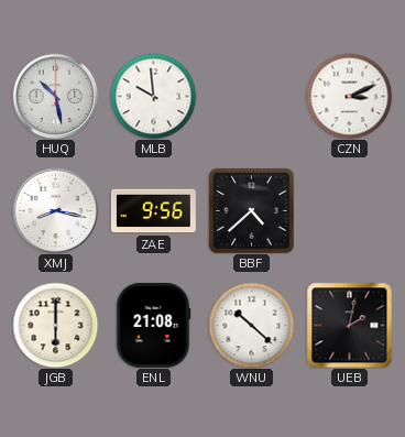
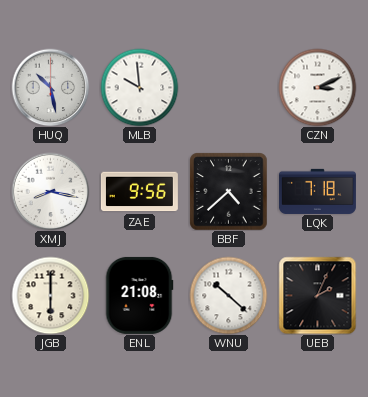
LQK: none -> 7:18
UEB: 2:02 -> 2:04
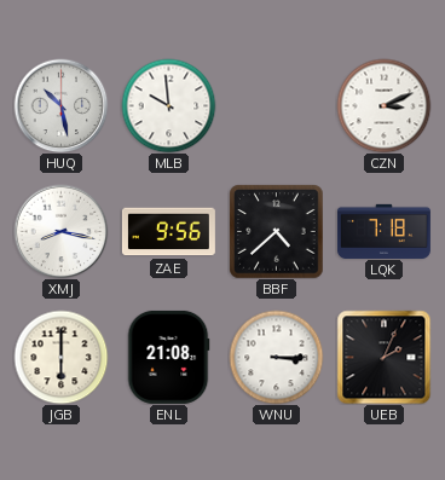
WNU: 10:22 -> 3:15
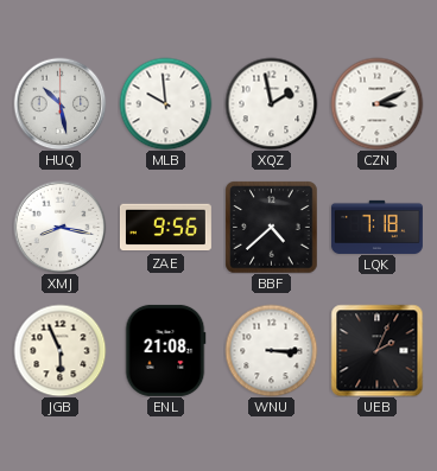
XQZ: none -> 1:58
JGB: 6:00 -> 5:56
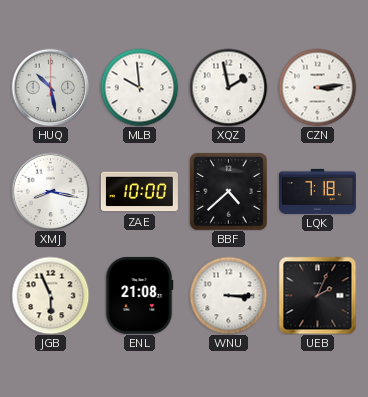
CZN: 3:11 -> 3:14
ZAE: 9:56 -> 10:00
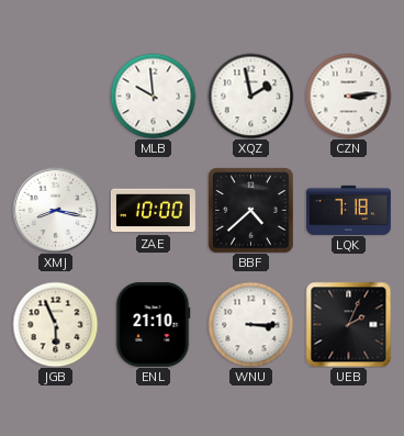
HUQ: 10:28 -> none
ENL: 21:08 -> 21:10
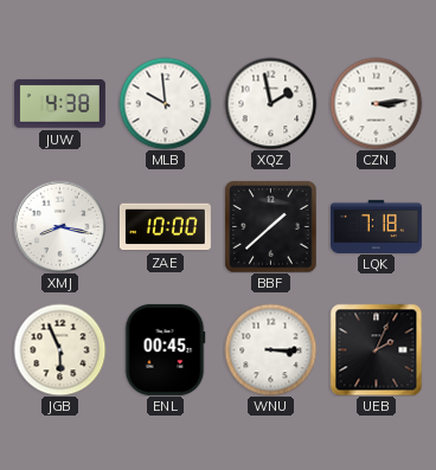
JUW: none -> 4:38
BBF: 4:38 -> 1:38
ENL: 21:10 -> 00:45
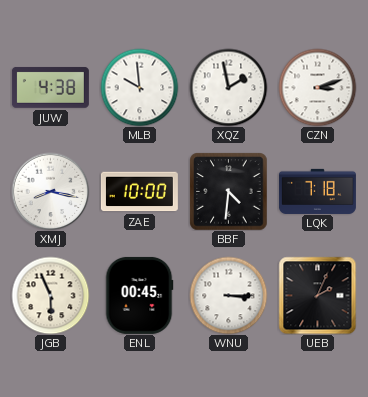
CZN: 3:14 -> 3:12
BBF: 1:38 -> 4:31
